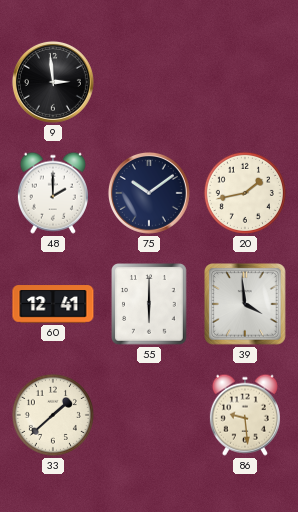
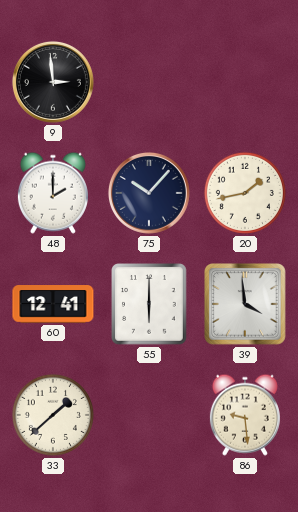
75: 10:09 -> 10:07
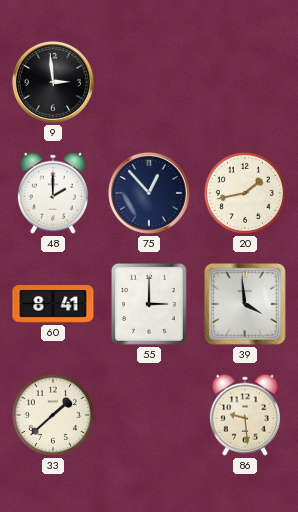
75: 10:07 -> 12:53
60: 12:41 -> 8:41
55: 6:00 -> 3:00
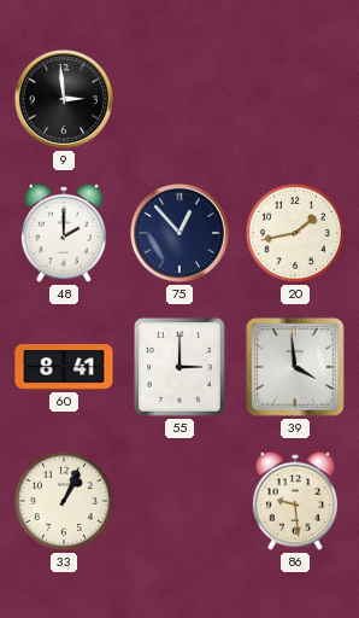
33: 1:38 -> 1:04
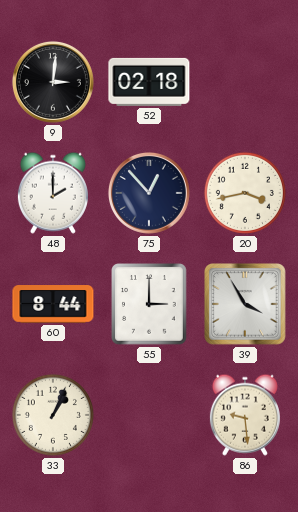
9: 2:59 -> 3:01
52: none -> 02:18
20: 1:43 -> 3:43
60: 8:41 -> 8:44
39: 3:59 -> 3:55
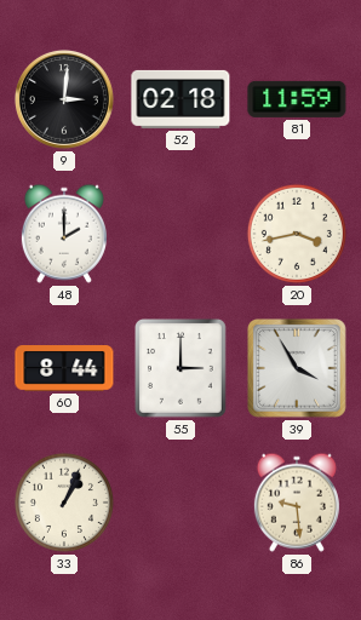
81: none -> 11:59
75: 12:53 -> none
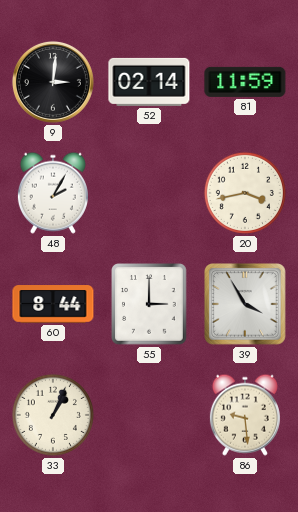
52: 02:18 -> 02:14
48: 2:00 -> 2:05
